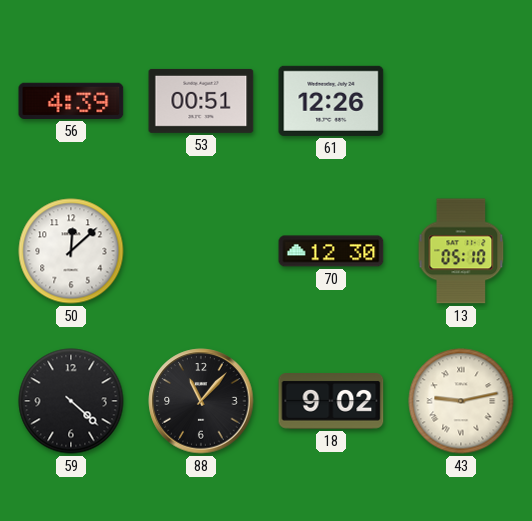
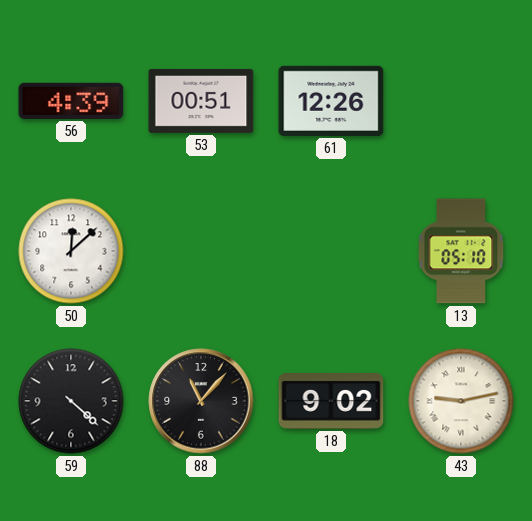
70: 12:30 -> none
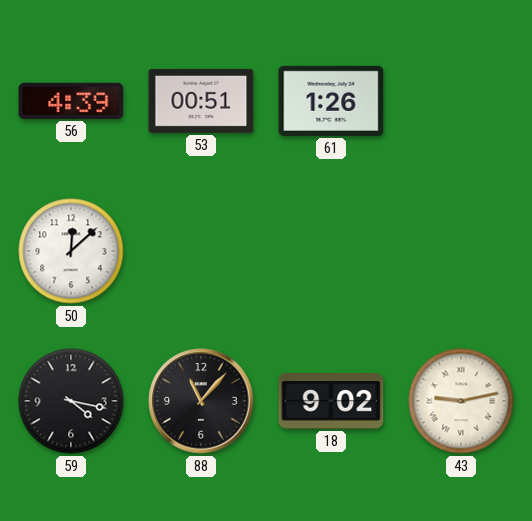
61: 12:26 -> 1:26
13: 05:10 -> none
59: 4:22 -> 4:17
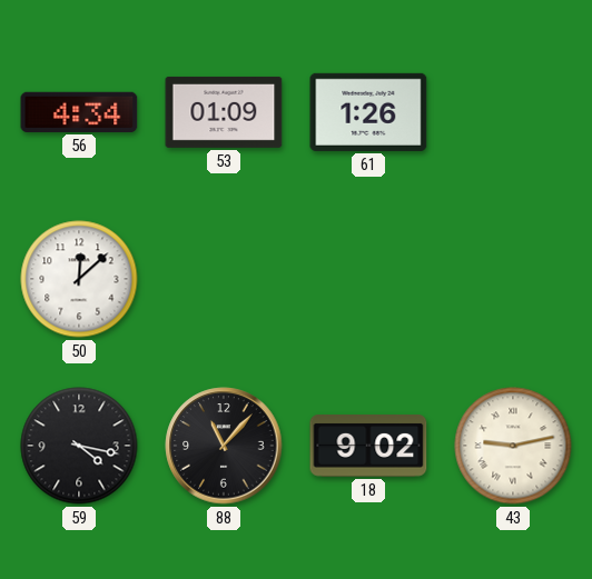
56: 4:39 -> 4:34
53: 00:51 -> 01:09
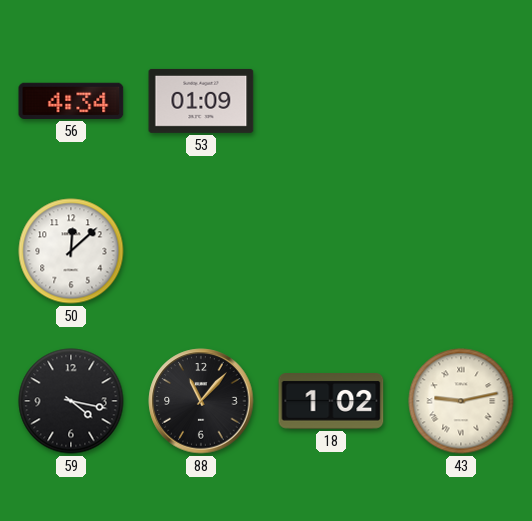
61: 1:26 -> none
18: 9:02 -> 1:02
